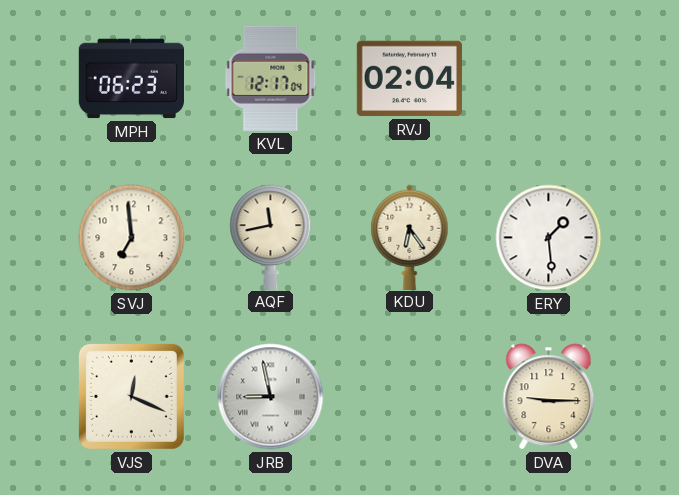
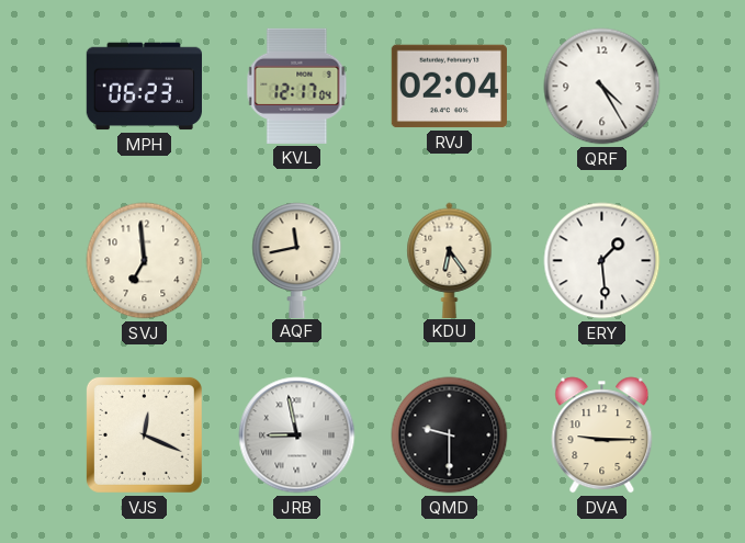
QRF: none -> 4:25
QMD: none -> 9:30
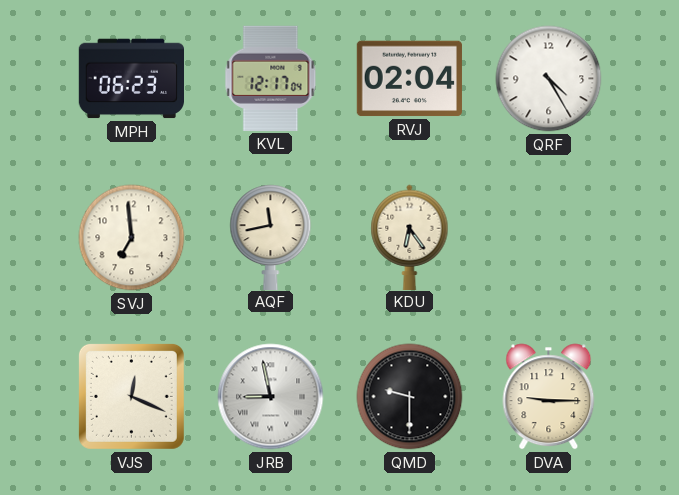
ERY: 1:29 -> none
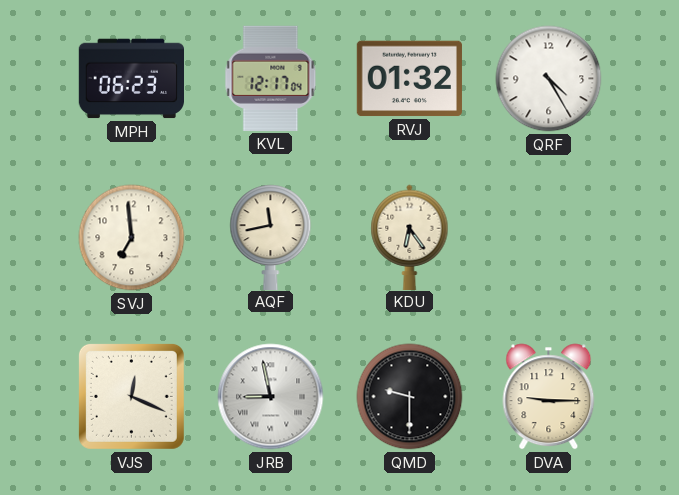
RVJ: 02:04 -> 01:32
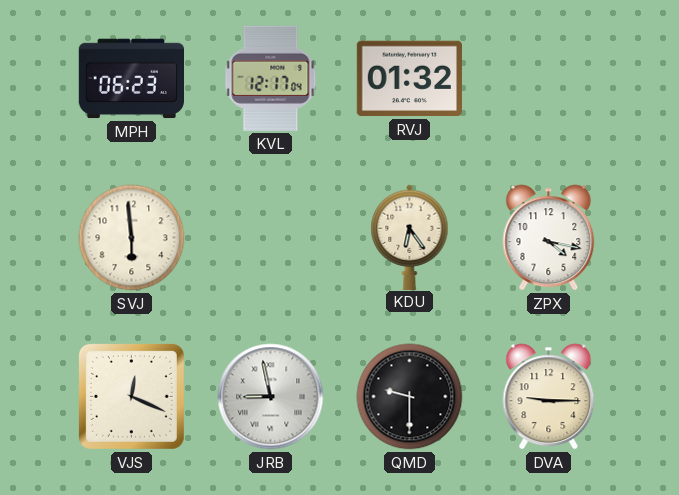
QRF: 4:25 -> none
SVJ: 6:59 -> 5:59
AQF: 11:43 -> none
ZPX: none -> 4:17
